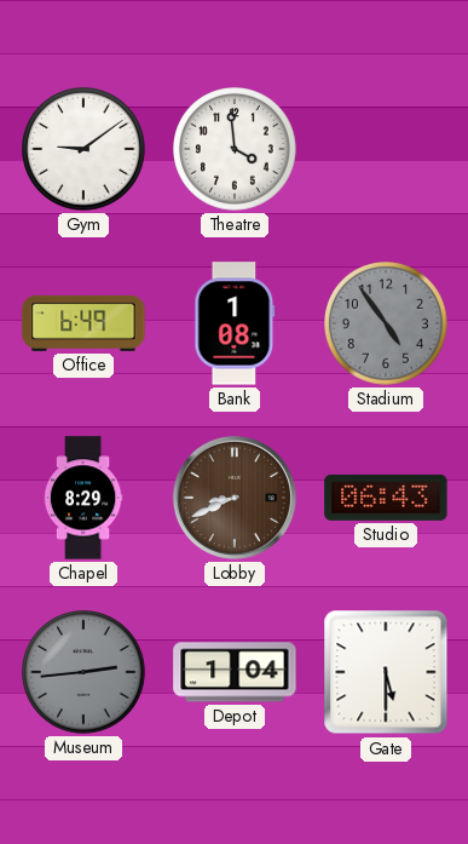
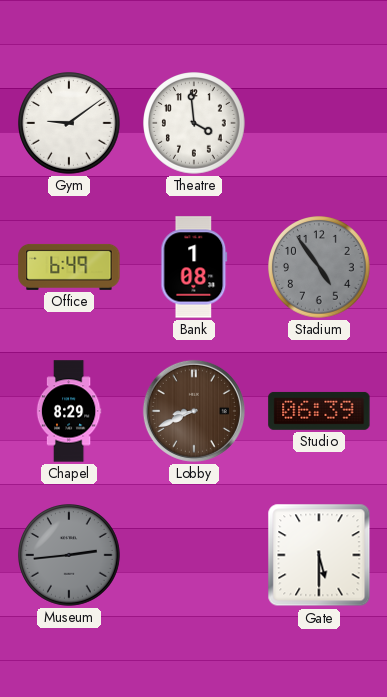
Studio: 06:43 -> 06:39
Depot: 1:04 -> none
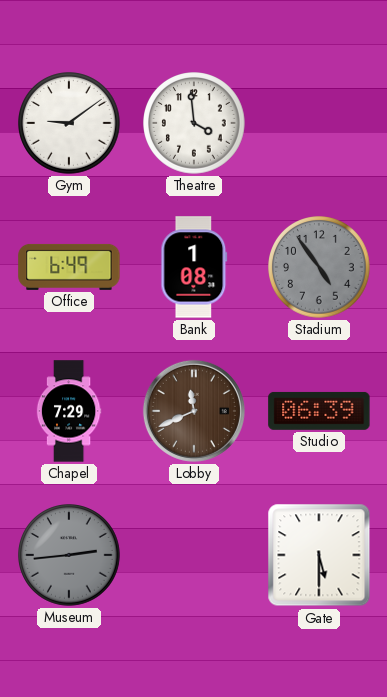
Chapel: 8:29 -> 7:29
Lobby: 8:41 -> 11:41
